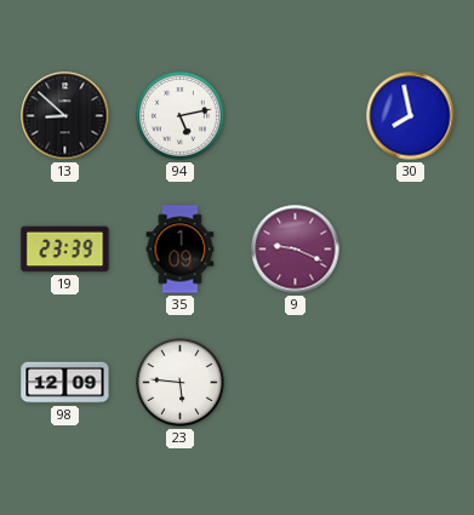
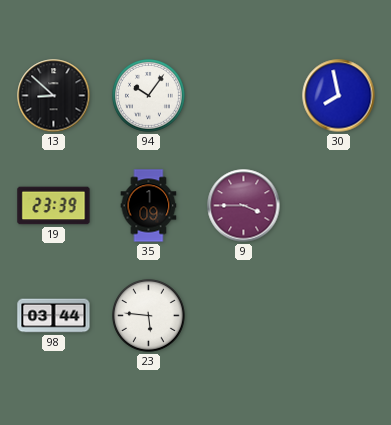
94: 5:13 -> 10:06
9: 9:19 -> 3:45
98: 12:09 -> 03:44
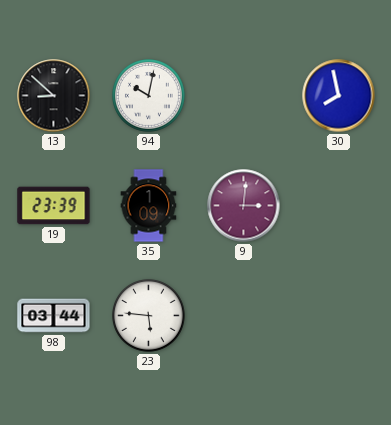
94: 10:06 -> 10:02
9: 3:45 -> 3:01
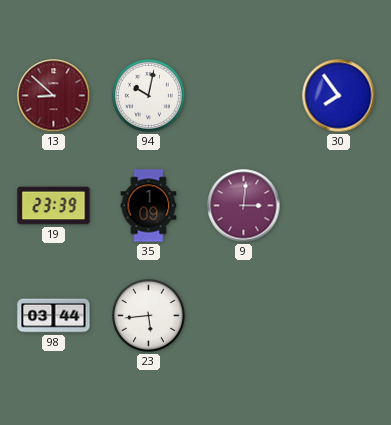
13 dial: black -> burgundy
30: 7:58 -> 7:54
23: 5:46 -> 5:44
